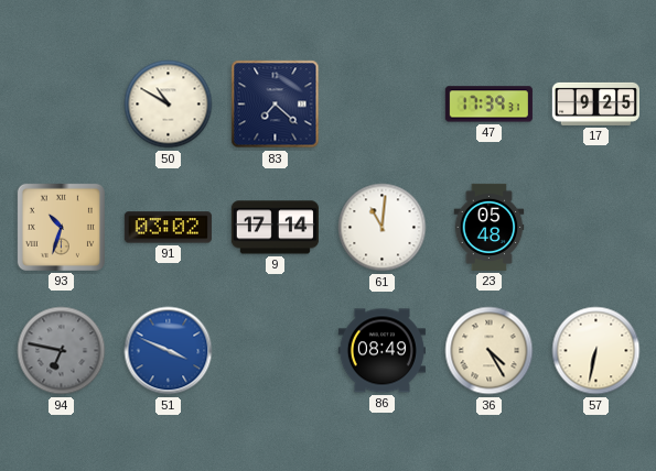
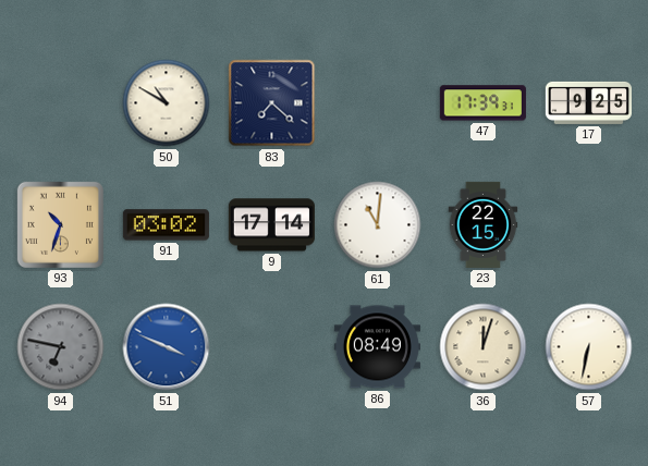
23: 05:48 -> 22:15
36: 4:25 -> 12:03
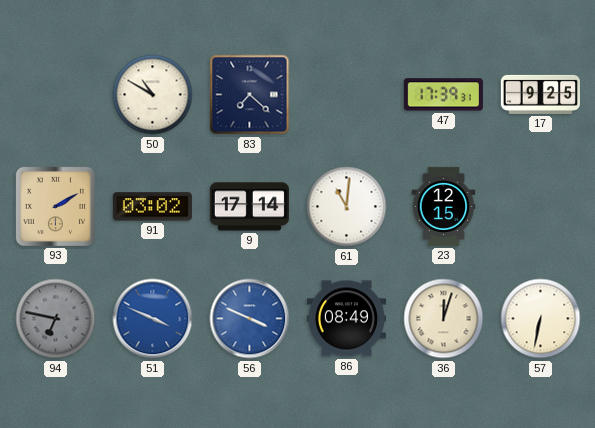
93: 10:33 -> 2:10
23: 22:15 -> 12:15
56: none -> 3:49
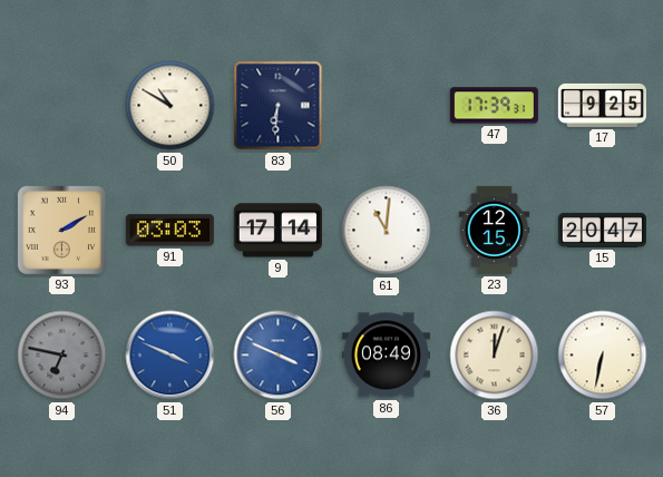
83: 7:22 -> 6:31
91: 03:02 -> 03:03
15: none -> 20:47
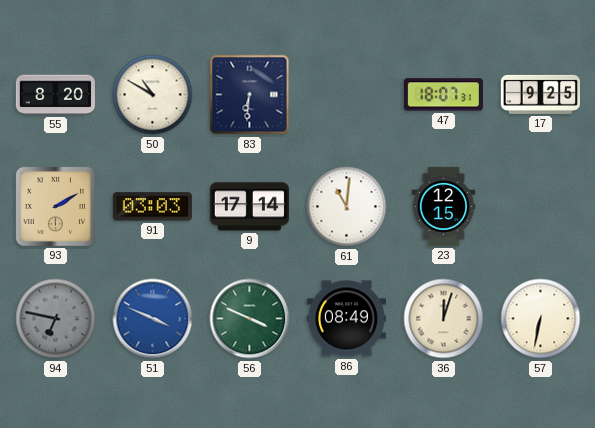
55: none -> 8:20
47: 17:39 -> 18:07
15: 20:47 -> none
56 dial: blue -> green
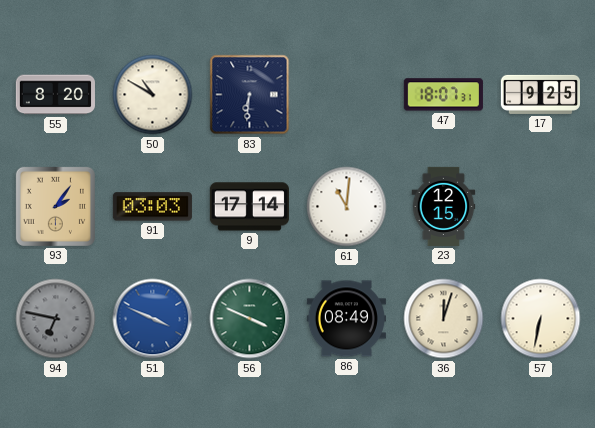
93: 2:10 -> 2:06
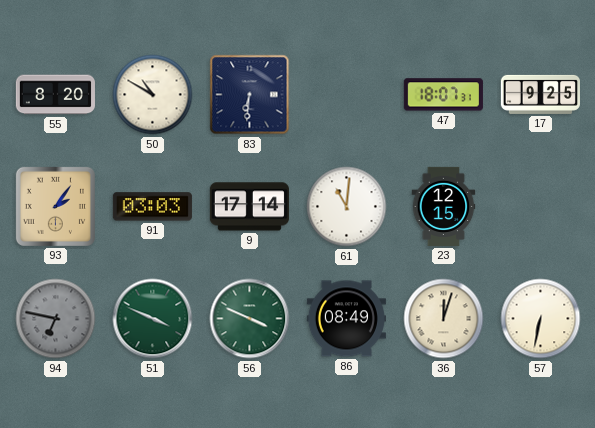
51 dial: blue -> green
